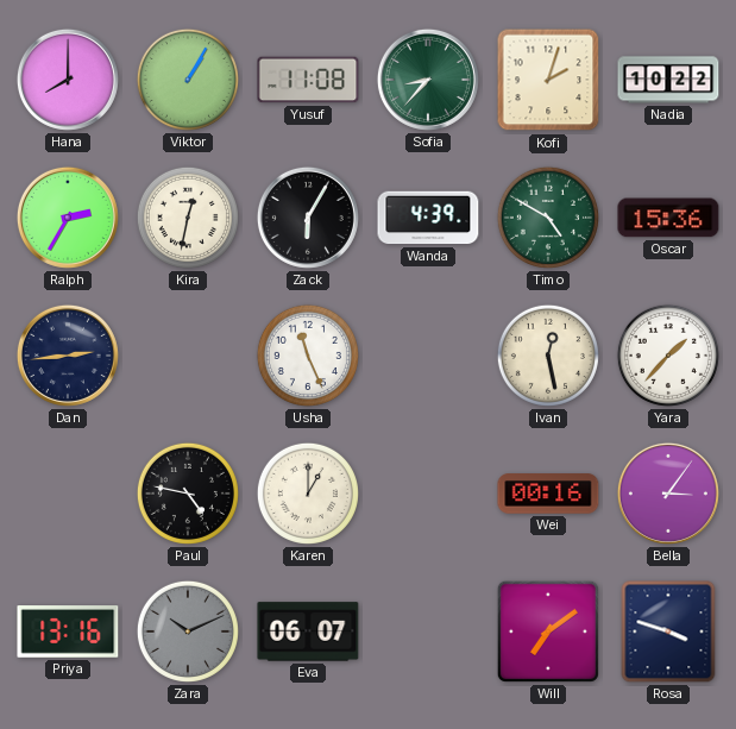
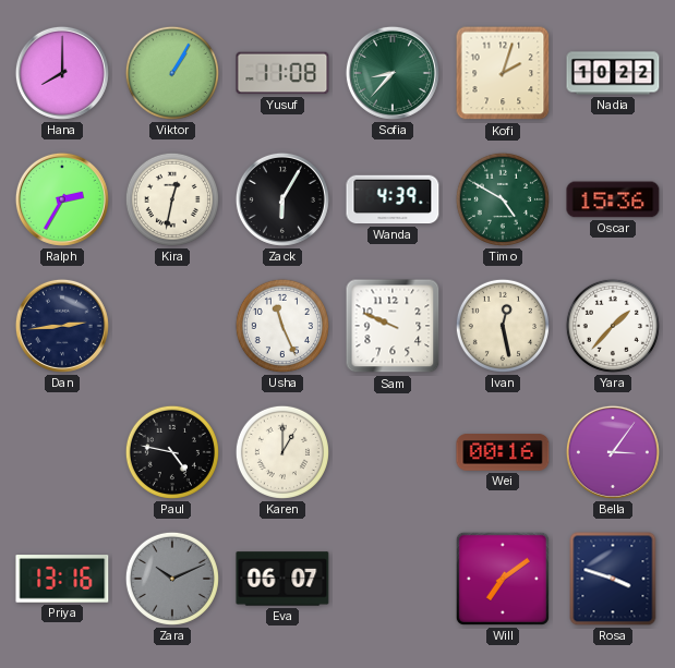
Sam: none -> 9:49
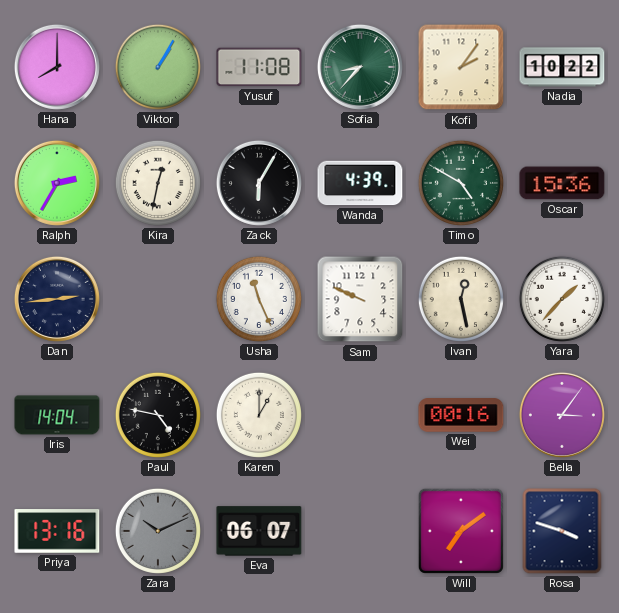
Kofi: 2:03 -> 2:06
Iris: none -> 14:04
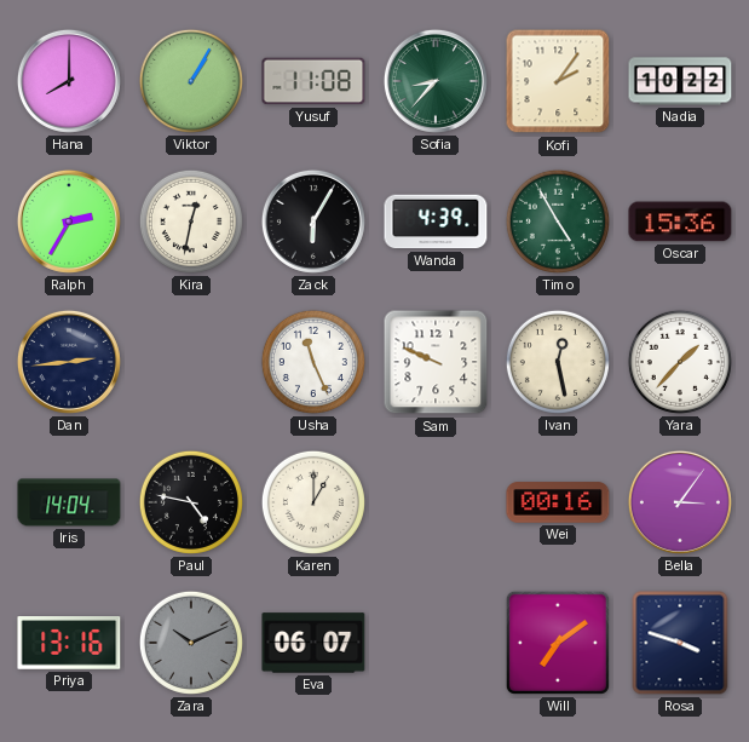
Timo: 4:50 -> 4:55
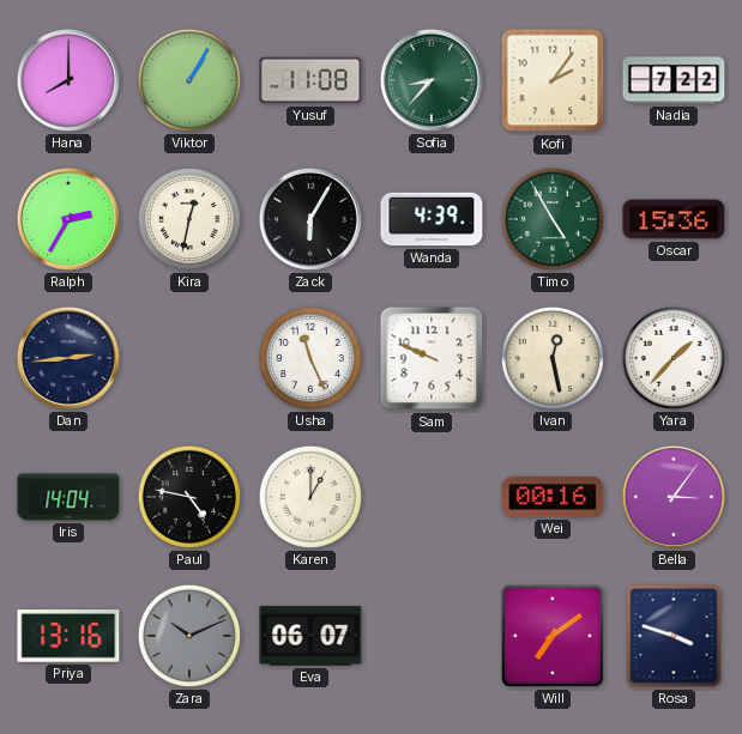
Nadia: 10:22 -> 7:22
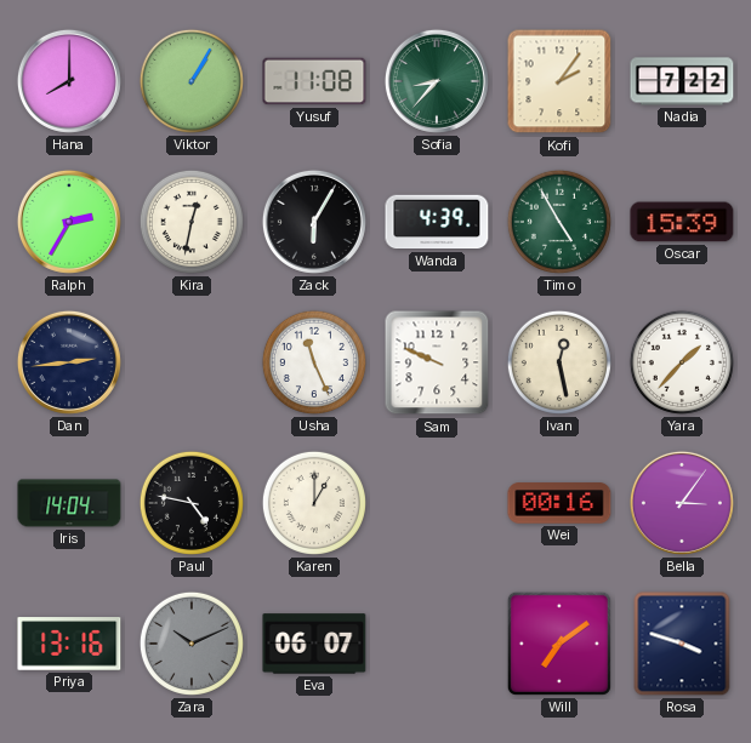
Oscar: 15:36 -> 15:39
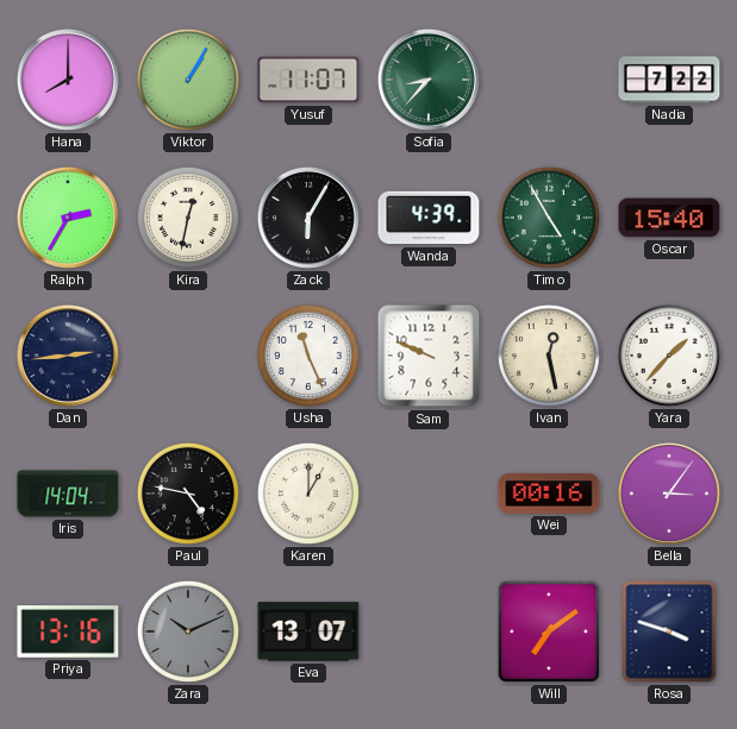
Yusuf: 11:08 -> 11:07
Kofi: 2:06 -> none
Oscar: 15:39 -> 15:40
Eva: 06:07 -> 13:07
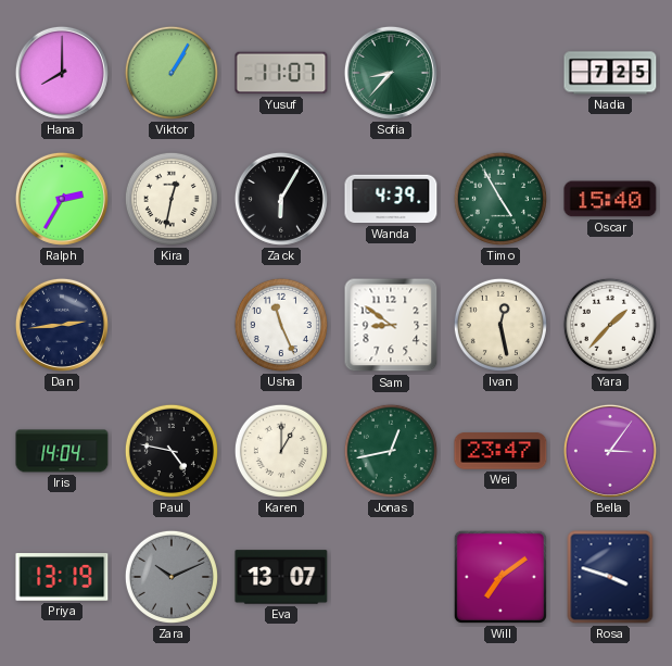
Nadia: 7:22 -> 7:25
Sam: 9:49 -> 8:51
Jonas: none -> 12:43
Wei: 00:16 -> 23:47
Priya: 13:16 -> 13:19
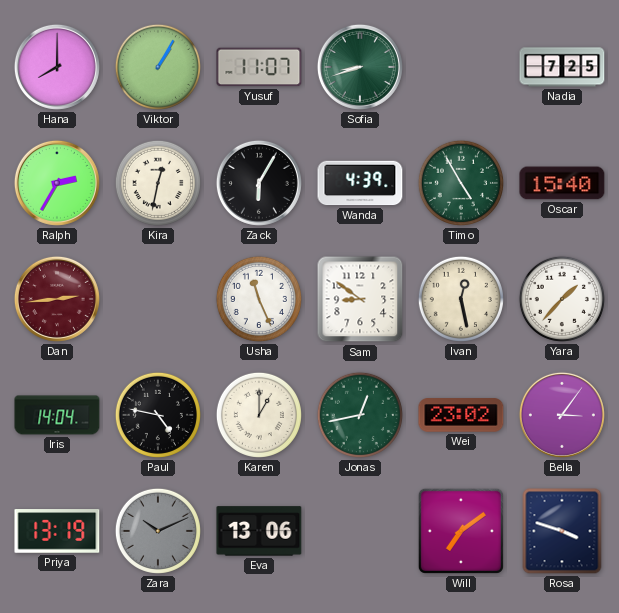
Sofia: 8:37 -> 8:42
Dan dial: navy -> burgundy
Wei: 23:47 -> 23:02
Eva: 13:07 -> 13:06
